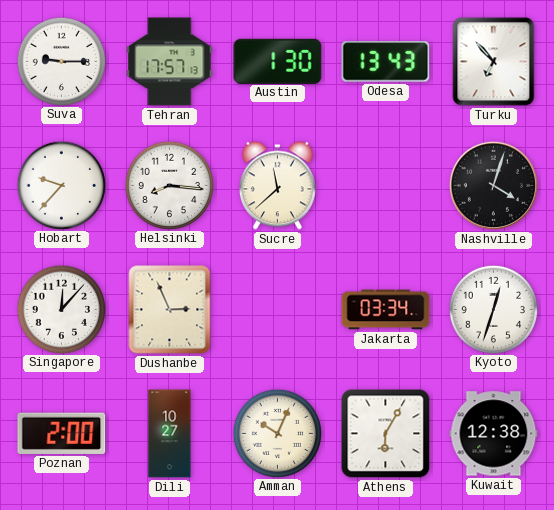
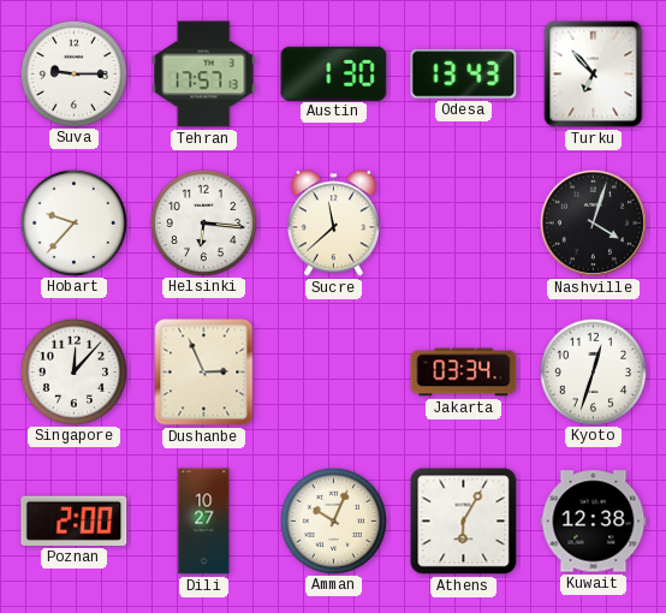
Helsinki: 8:16 -> 6:16
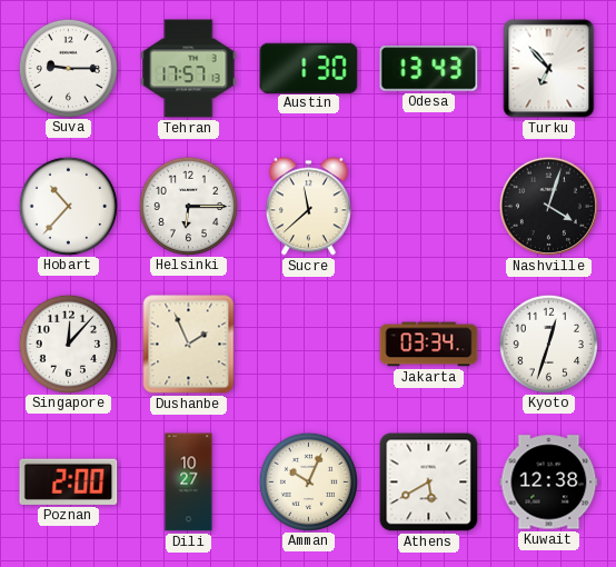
Hobart: 9:37 -> 10:37
Helsinki: 6:16 -> 6:15
Dushanbe: 2:56 -> 1:56
Athens: 6:05 -> 5:40
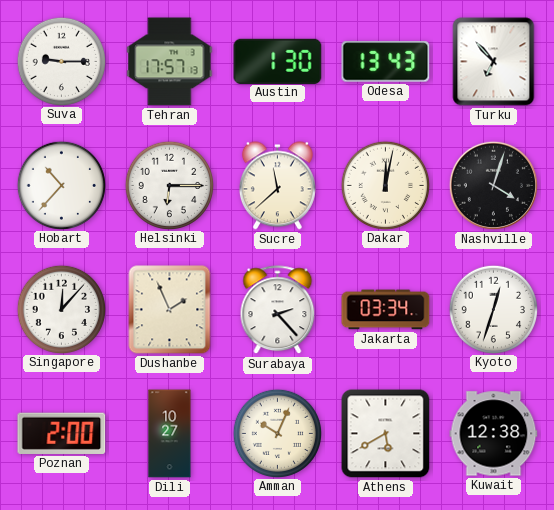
Dakar: none -> 12:02
Surabaya: none -> 2:23
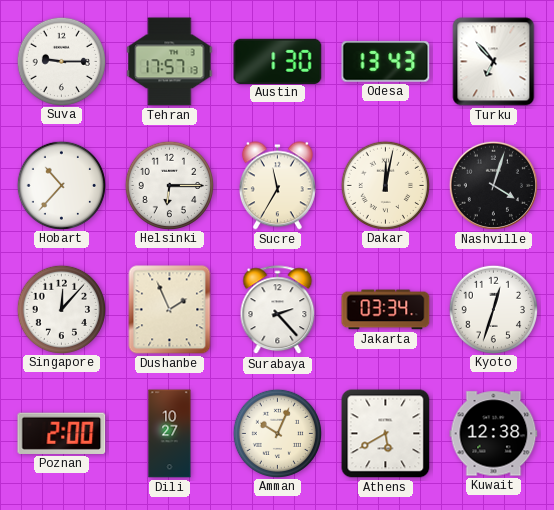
Sucre: 11:38 -> 11:35
